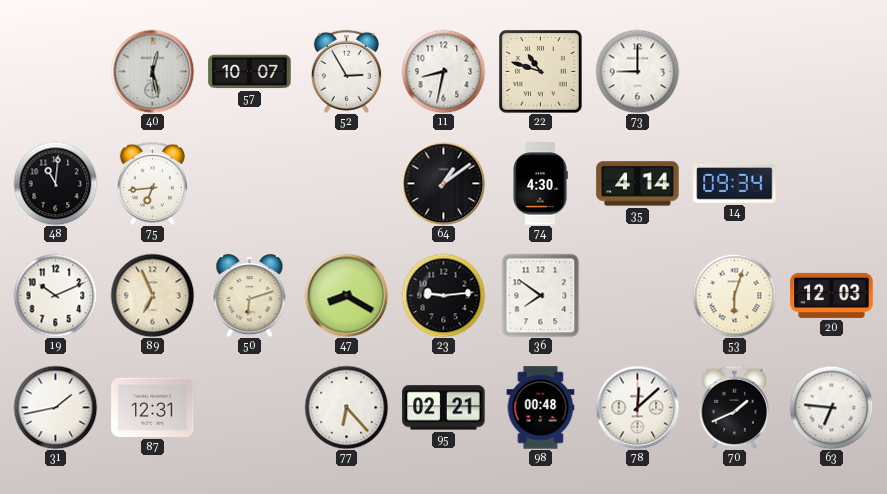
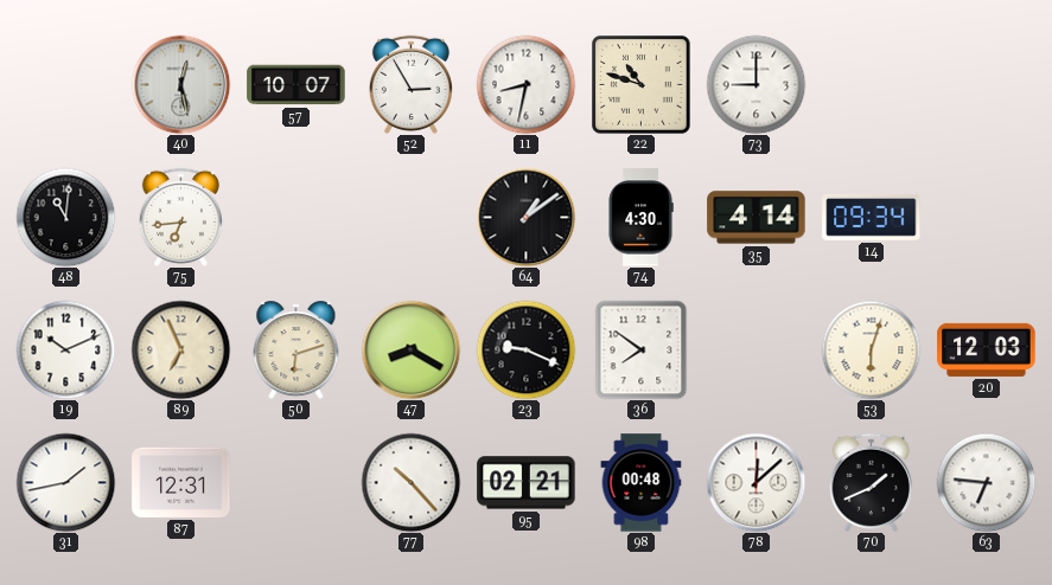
23: 9:14 -> 9:19
77: 6:23 -> 10:23
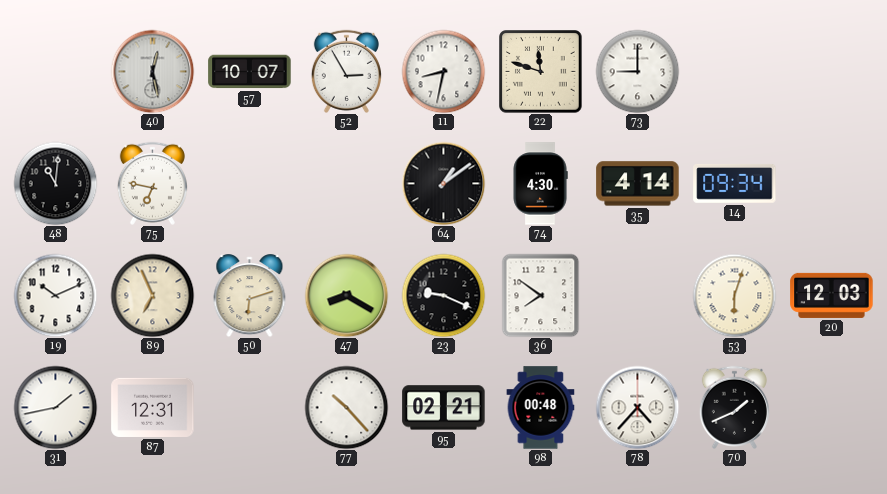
22: 10:48 -> 11:48
75: 6:44 -> 6:47
78: 12:08 -> 4:37
63: 6:46 -> none
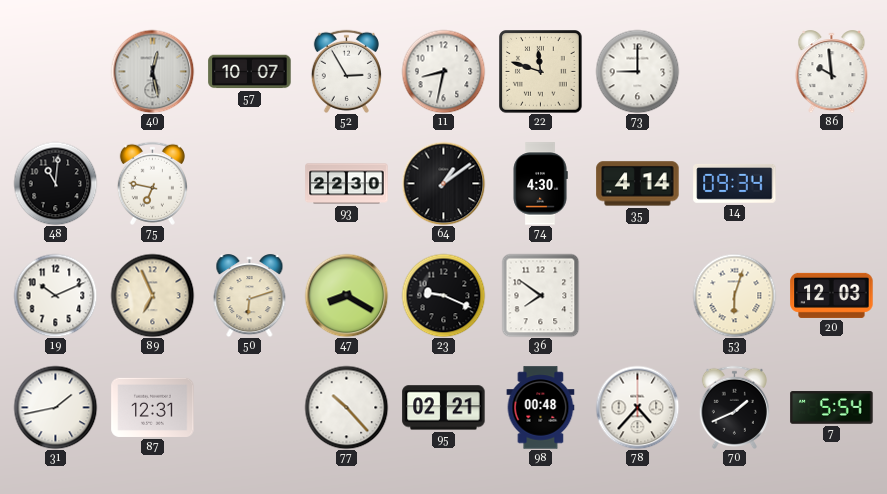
86: none -> 9:59
93: none -> 22:30
7: none -> 5:54
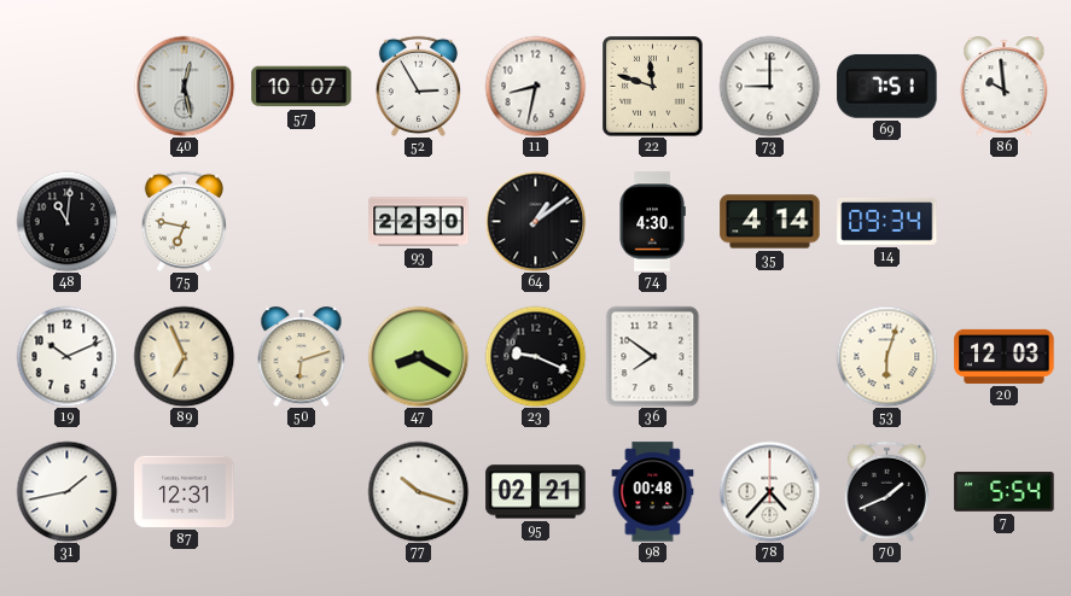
69: none -> 7:51
77: 10:23 -> 10:18
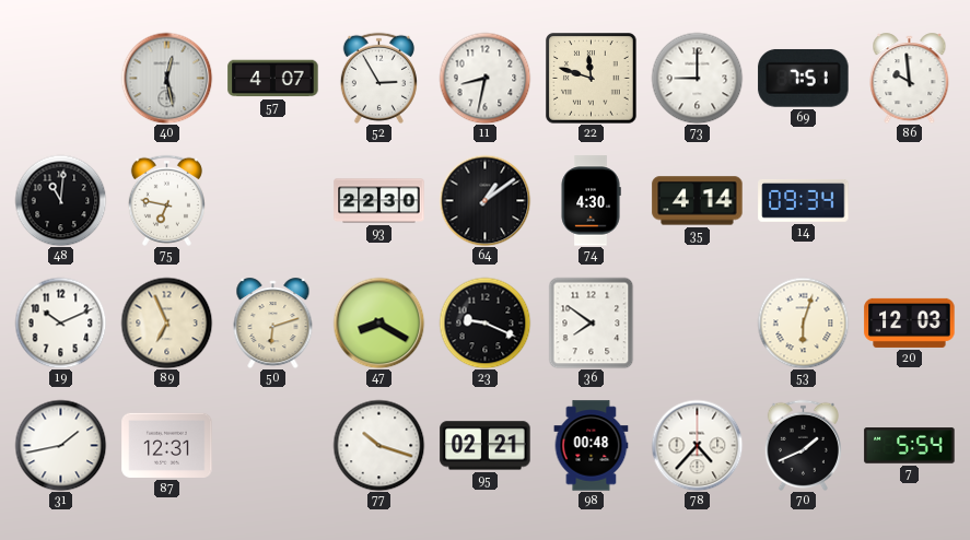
57: 10:07 -> 4:07
